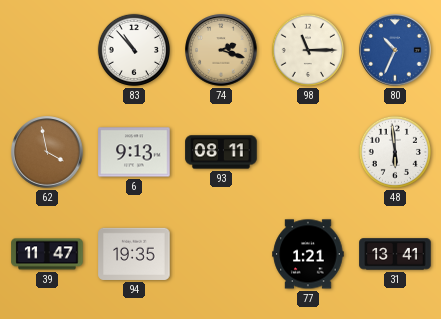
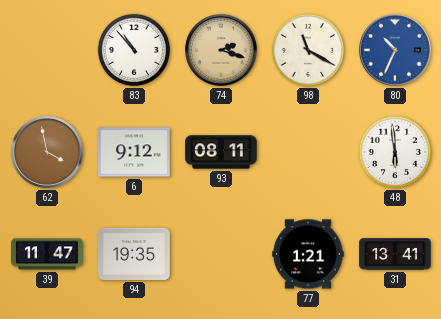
98: 11:15 -> 11:20
6: 9:13 -> 9:12
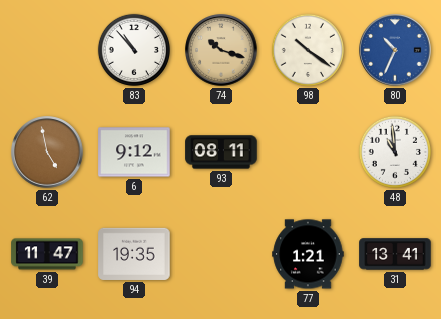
74: 2:18 -> 10:18
98: 11:20 -> 10:21
62: 3:58 -> 4:58
48: 5:59 -> 10:59
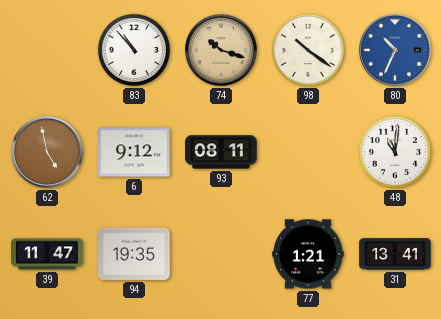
48: 10:59 -> 11:01
